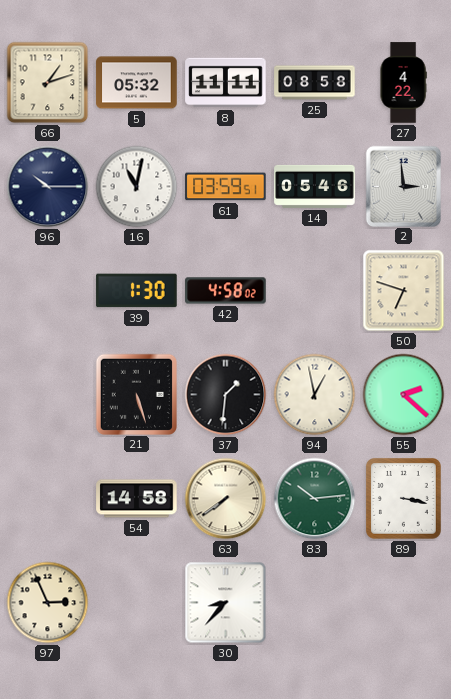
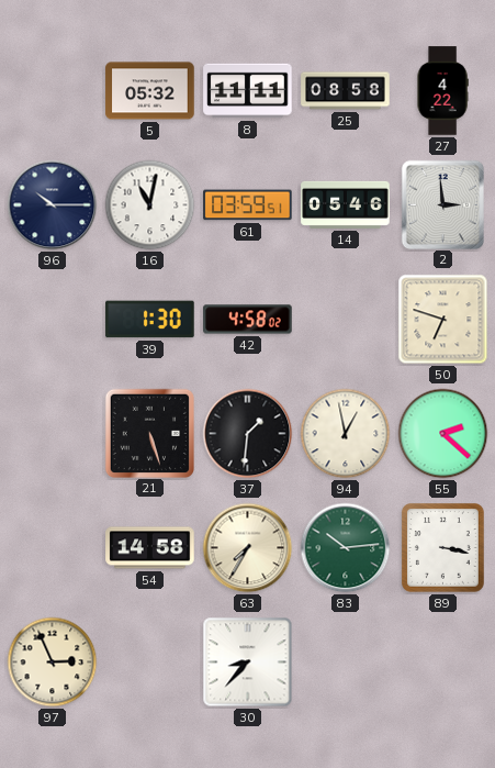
66: 1:12 -> none
63: 7:39 -> 7:35
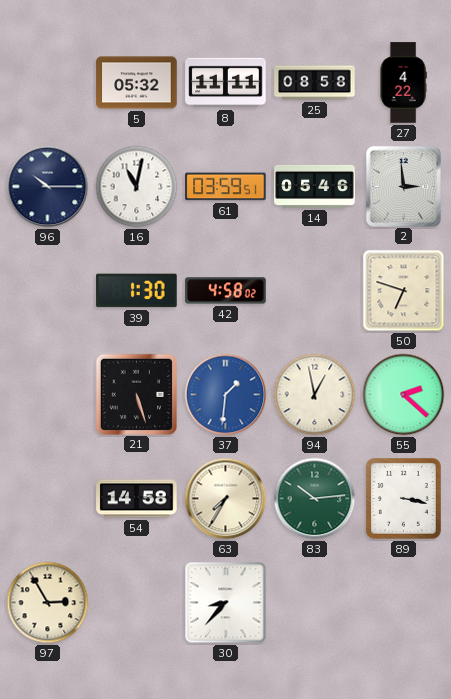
37 dial: black -> blue
97: 2:56 -> 2:55
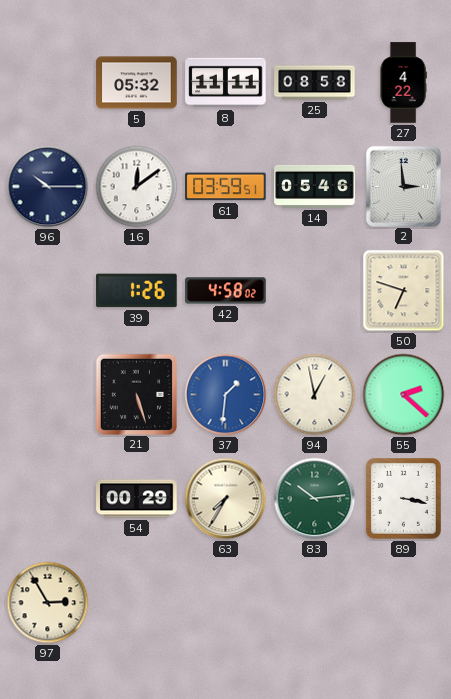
16: 11:02 -> 12:09
39: 1:30 -> 1:26
54: 14:58 -> 00:29
30: 8:37 -> none
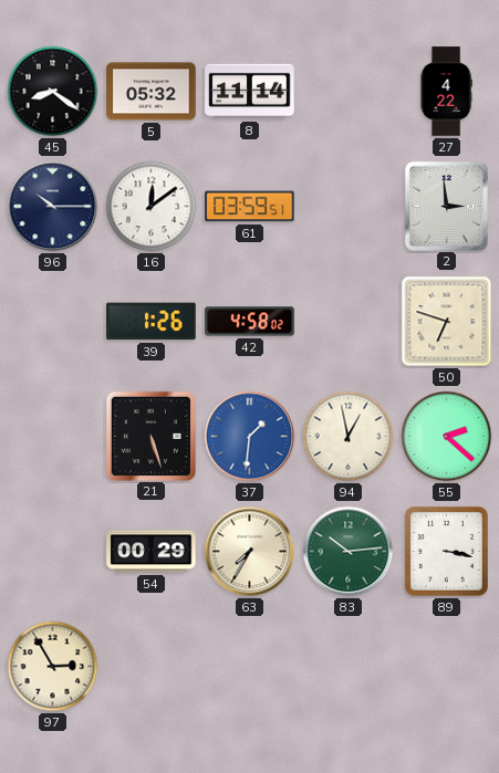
45: none -> 8:21
8: 11:11 -> 11:14
25: 08:58 -> none
14: 05:46 -> none
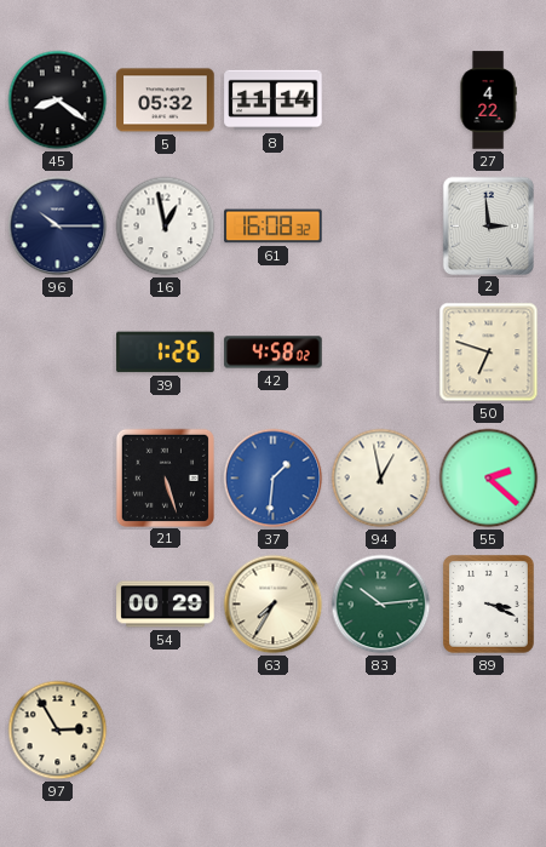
16: 12:09 -> 12:58
61: 03:59 -> 16:08
89: 3:17 -> 3:19
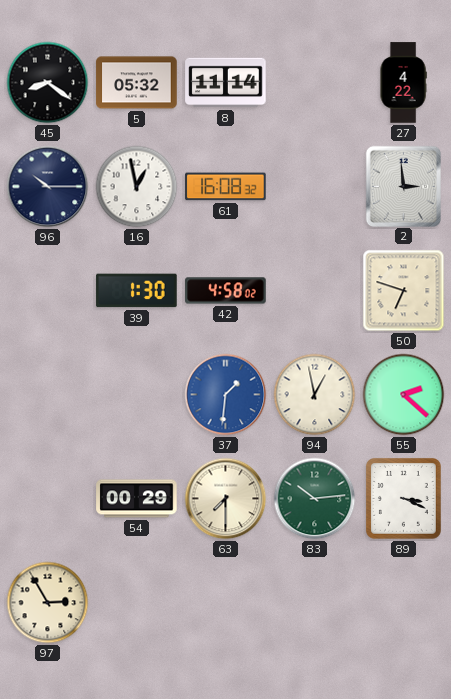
39: 1:26 -> 1:30
21: 5:27 -> none
63: 7:35 -> 7:30
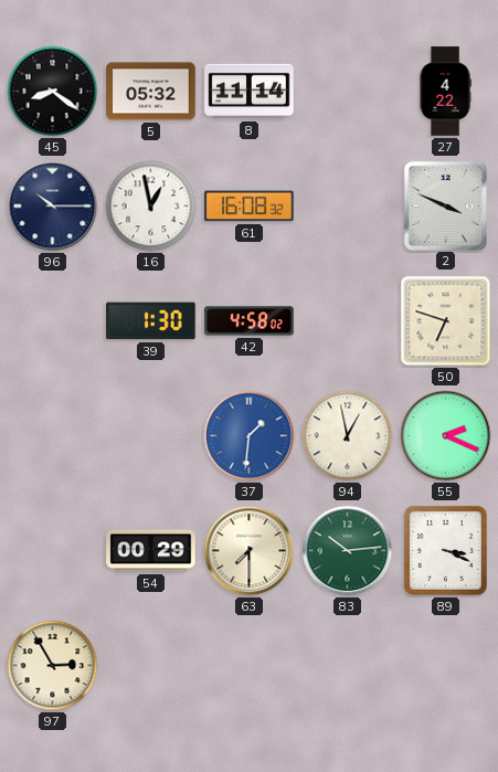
2: 2:59 -> 3:49
55: 2:22 -> 2:19
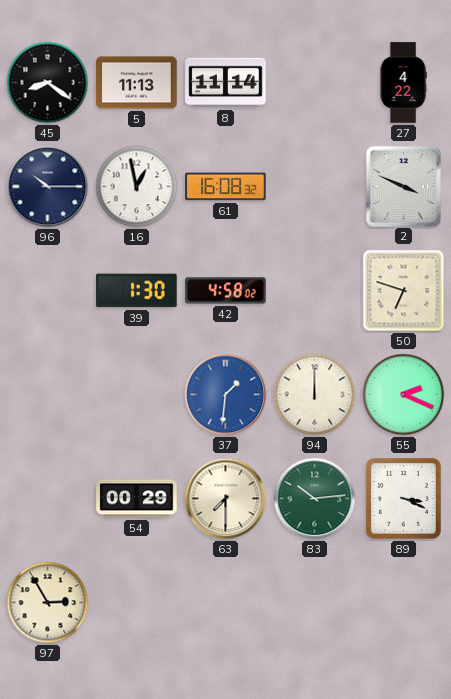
5: 05:32 -> 11:13
94: 12:58 -> 12:00
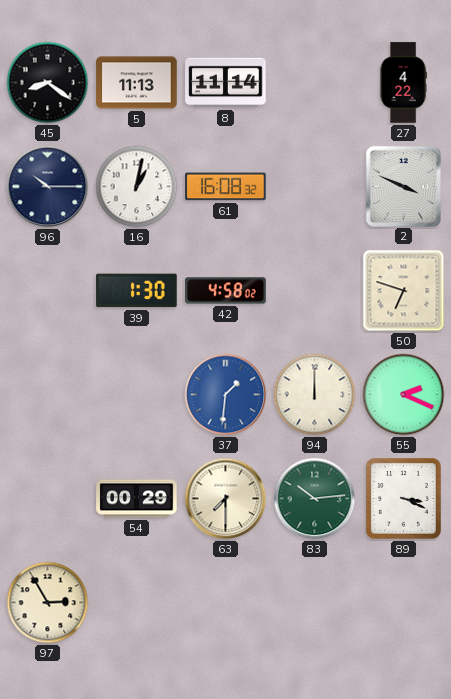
16: 12:58 -> 1:02
